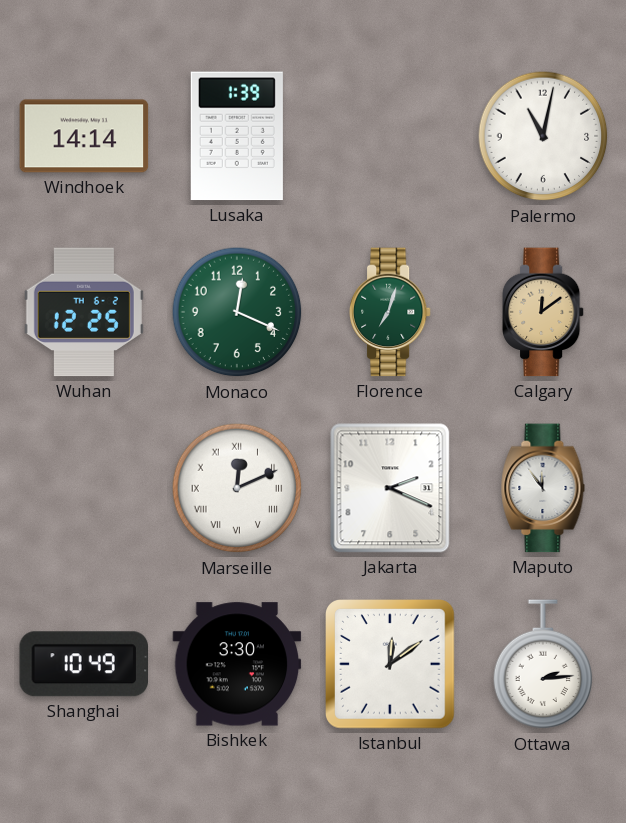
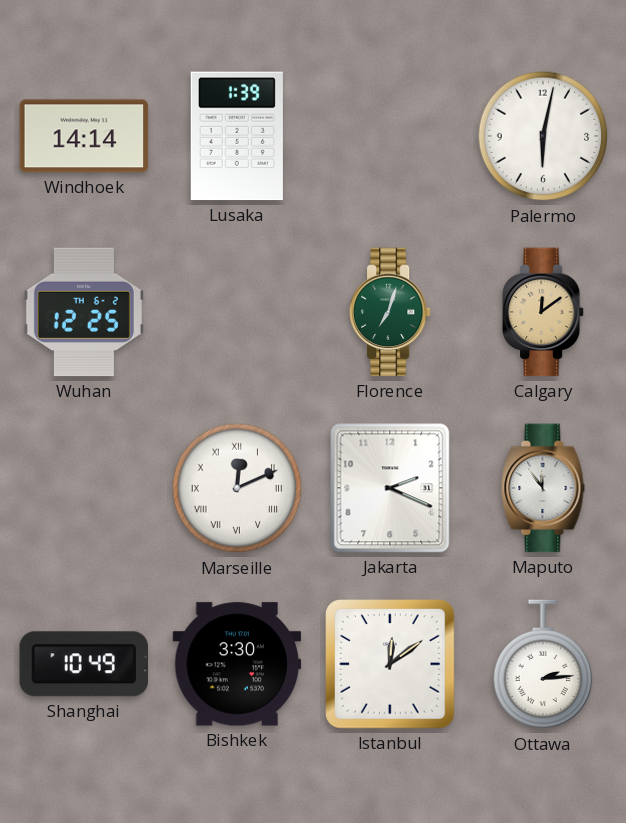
Palermo: 11:02 -> 6:02
Monaco: 12:19 -> none
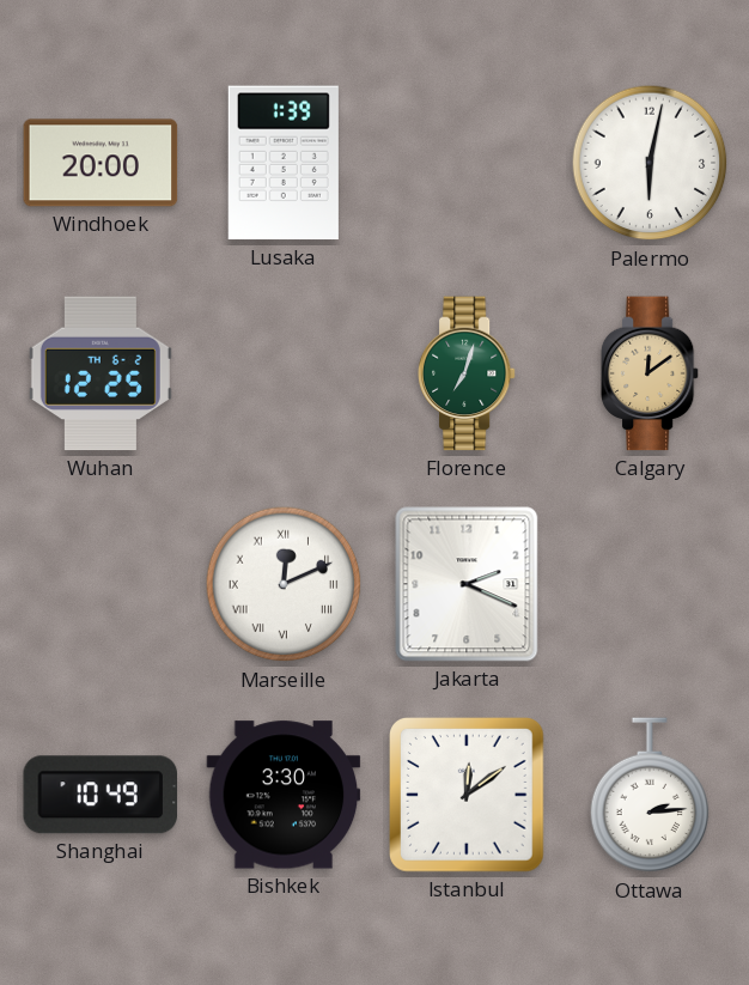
Windhoek: 14:14 -> 20:00
Maputo: 11:54 -> none
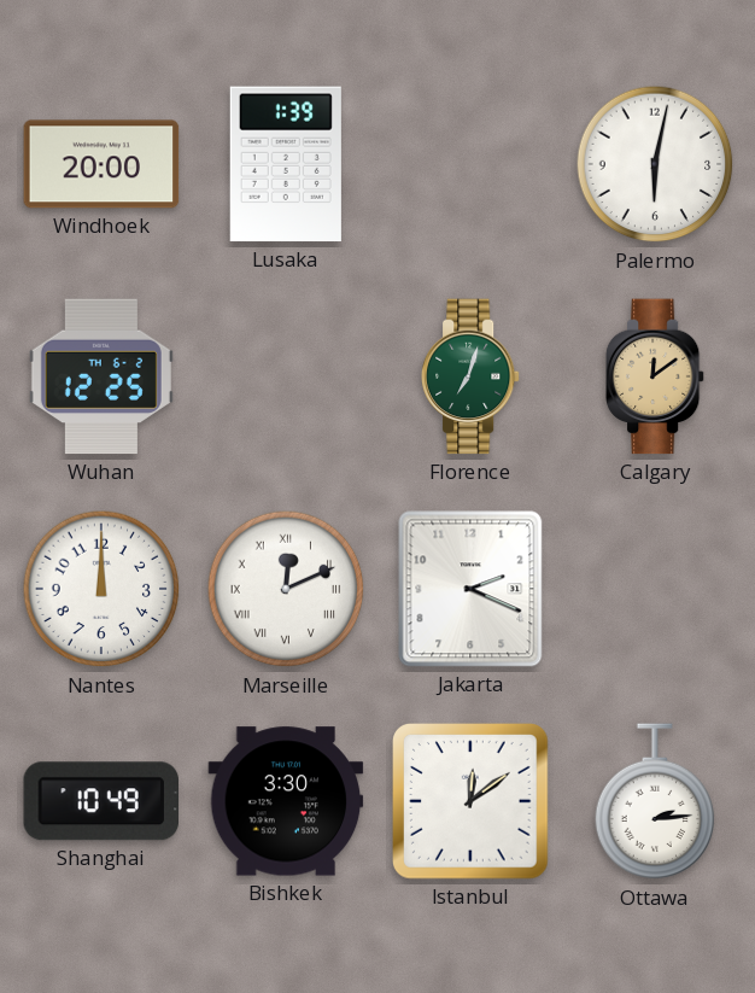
Nantes: none -> 12:00
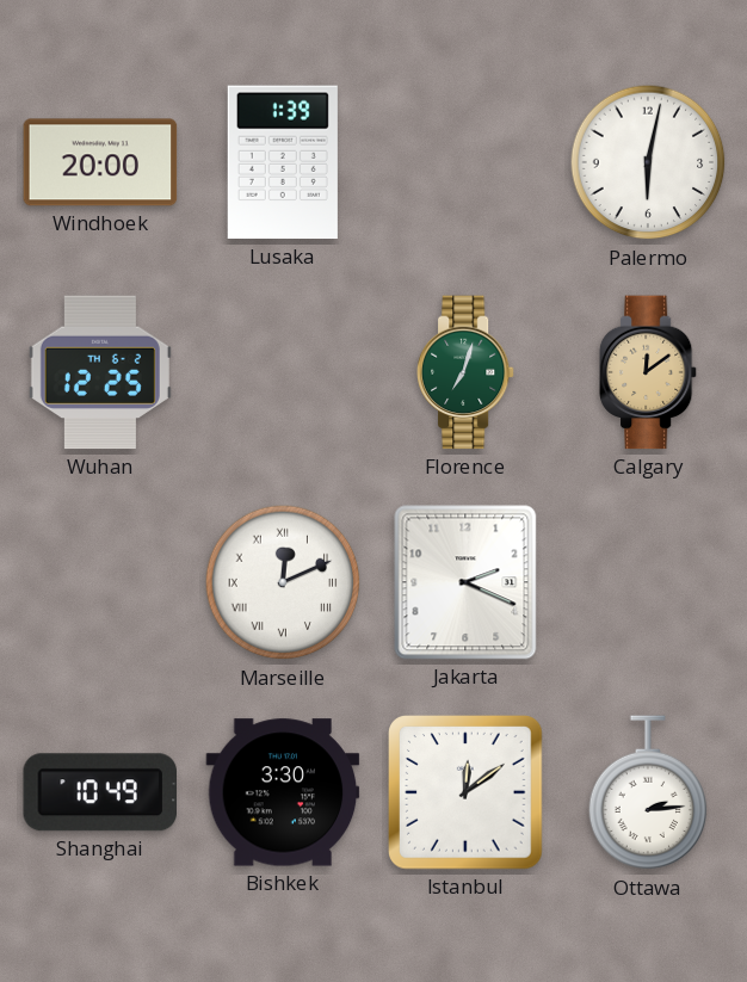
Nantes: 12:00 -> none
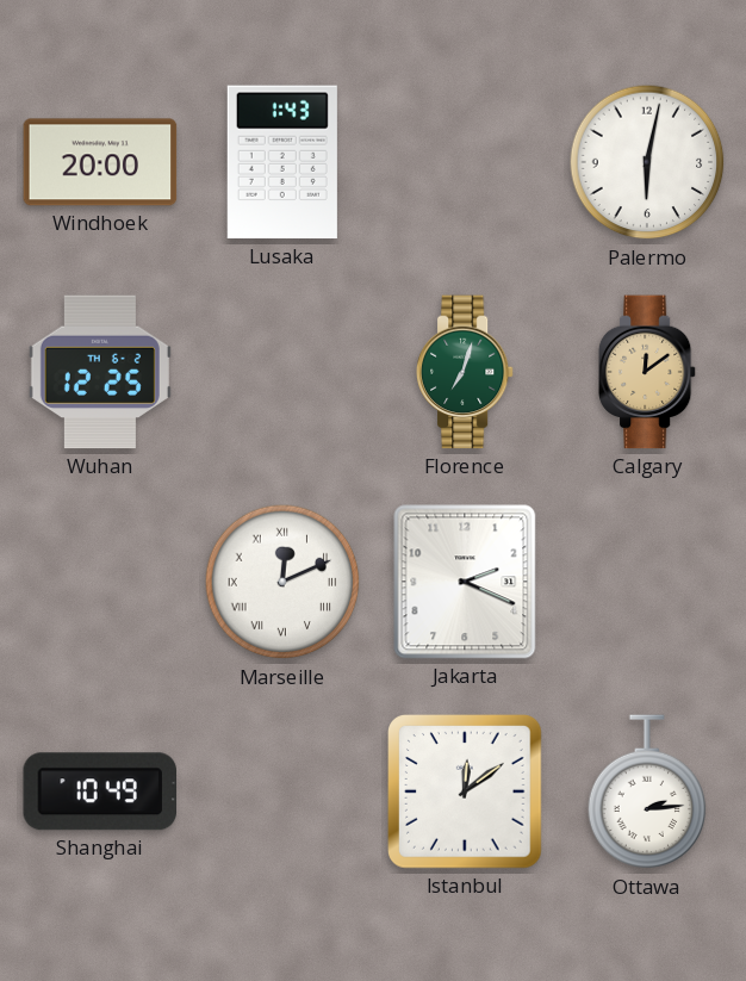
Lusaka: 1:39 -> 1:43
Bishkek: 3:30 -> none
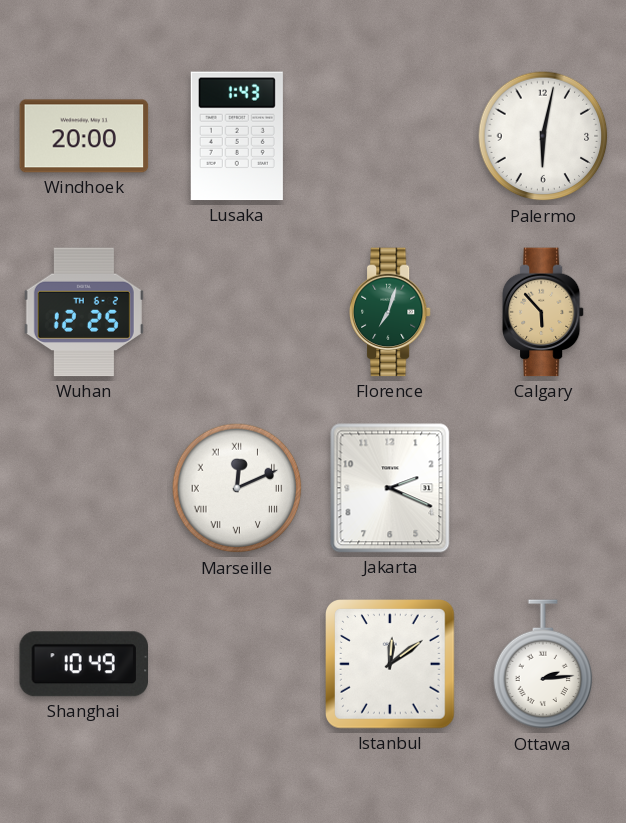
Calgary: 12:09 -> 5:53
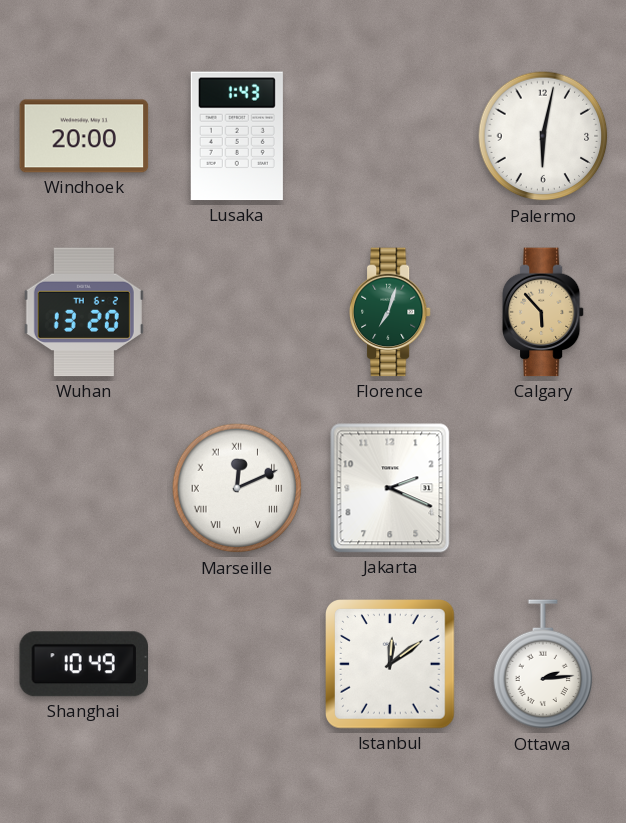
Wuhan: 12:25 -> 13:20
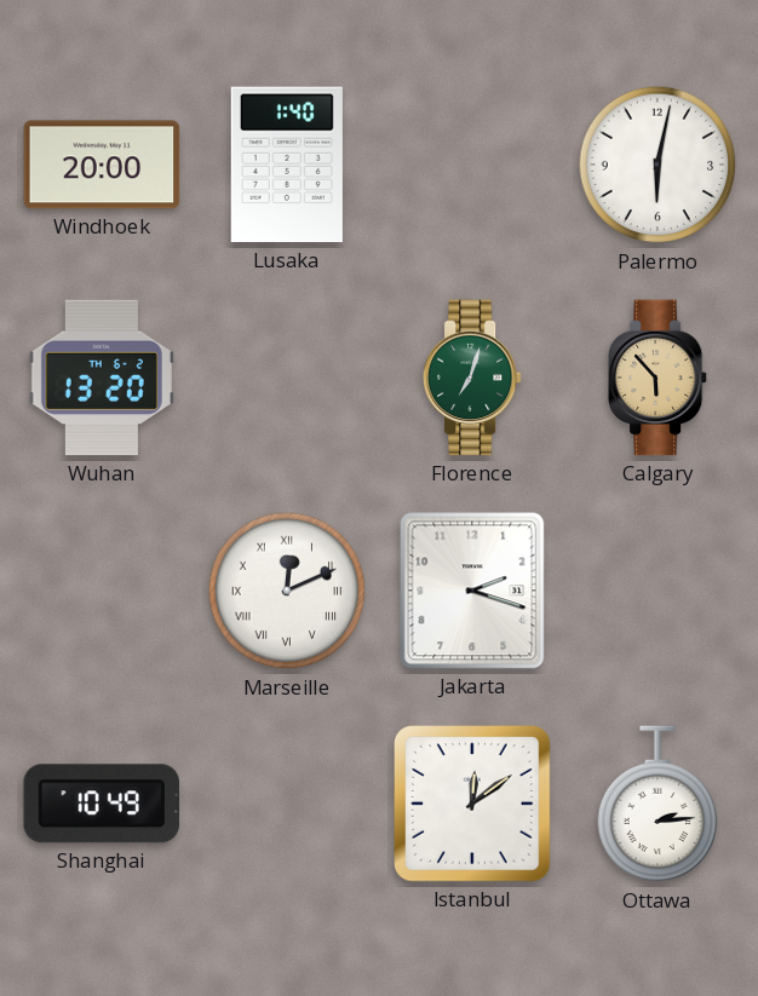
Lusaka: 1:43 -> 1:40
Jakarta: 2:19 -> 2:18
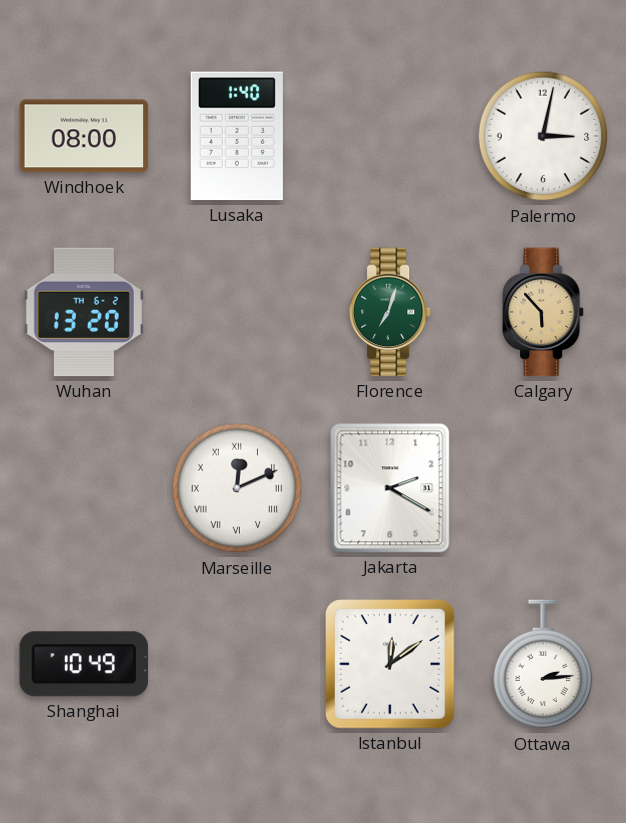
Windhoek: 20:00 -> 08:00
Palermo: 6:02 -> 3:02
Jakarta: 2:18 -> 2:20
